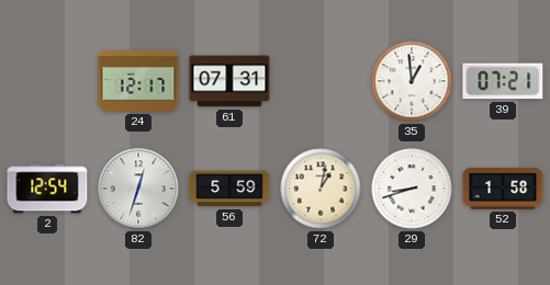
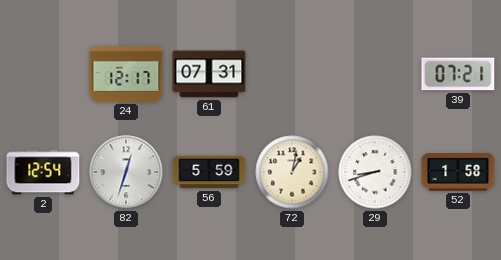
35: 12:59 -> none
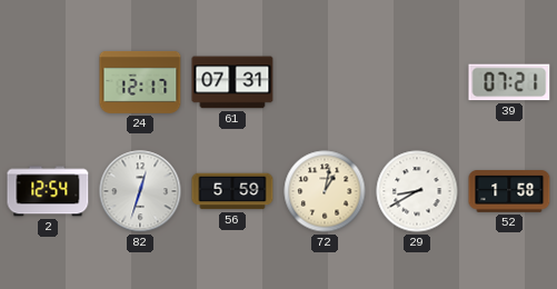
29: 8:42 -> 8:40
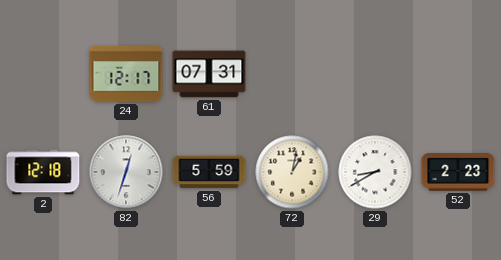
39: 07:21 -> none
2: 12:54 -> 12:18
52: 1:58 -> 2:23
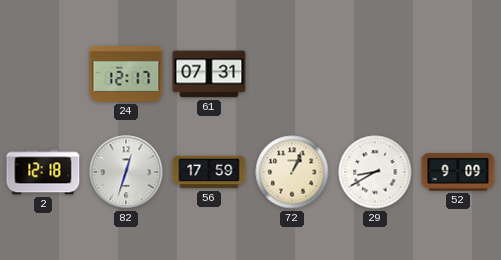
56: 5:59 -> 17:59
72: 1:02 -> 1:04
52: 2:23 -> 9:09
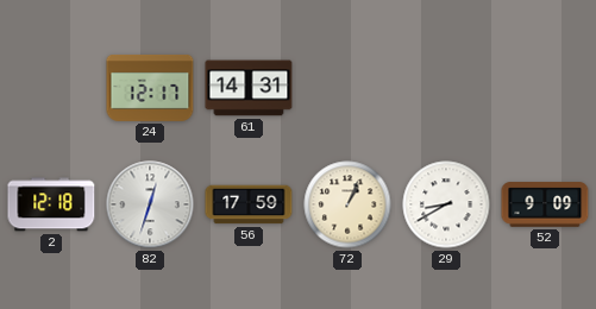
61: 07:31 -> 14:31
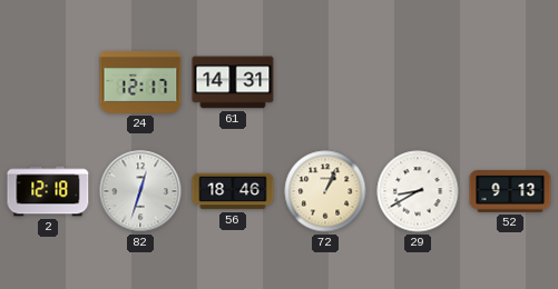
56: 17:59 -> 18:46
52: 9:09 -> 9:13
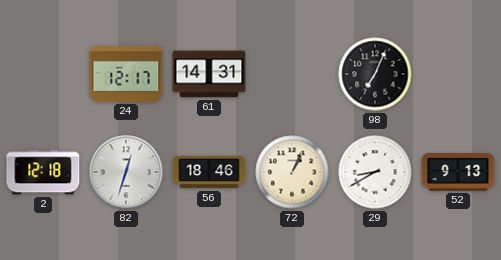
98: none -> 7:04
